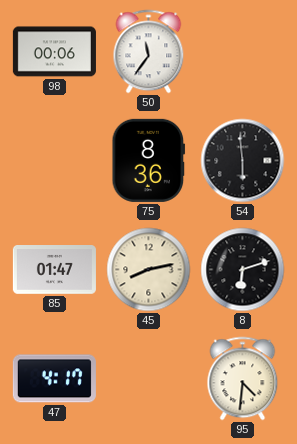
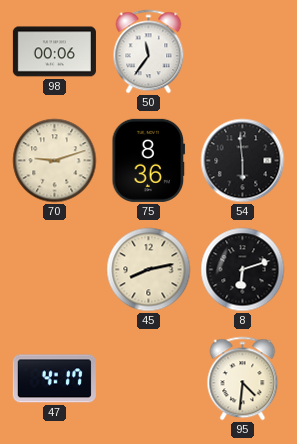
70: none -> 9:12
85: 01:47 -> none
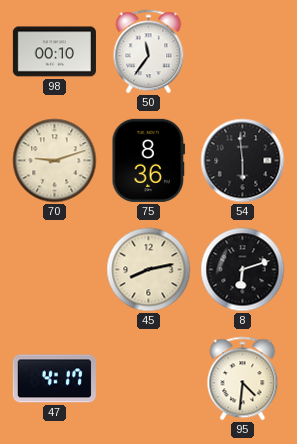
98: 00:06 -> 00:10
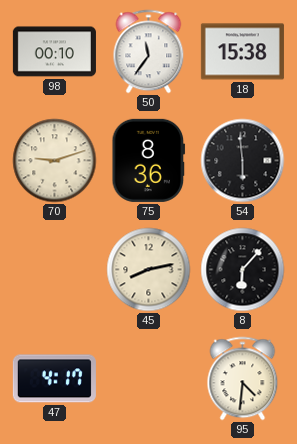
18: none -> 15:38
8: 6:12 -> 6:07
